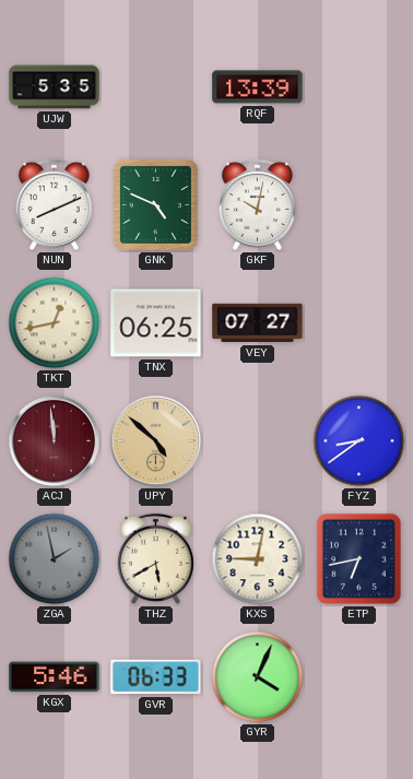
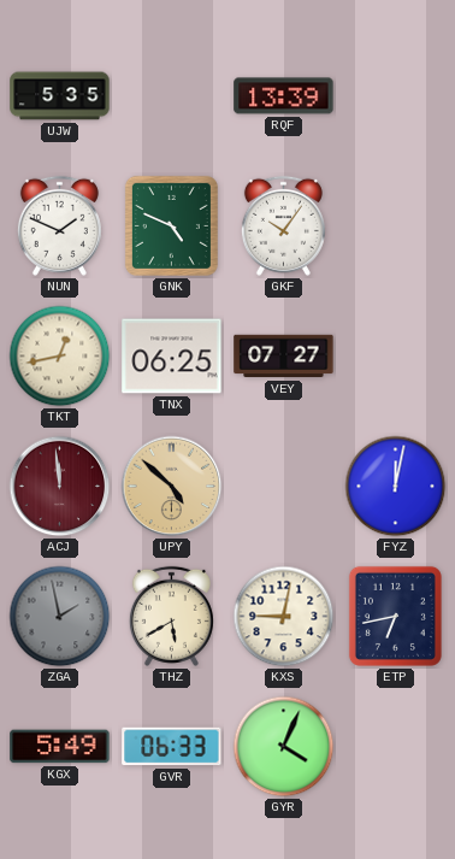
NUN: 8:11 -> 1:49
GKF: 10:02 -> 10:06
FYZ: 8:39 -> 12:02
KGX: 5:46 -> 5:49
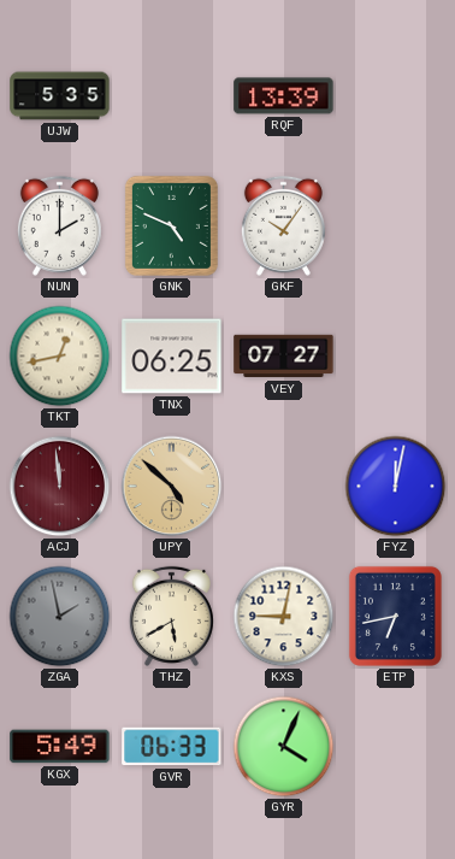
NUN: 1:49 -> 2:00
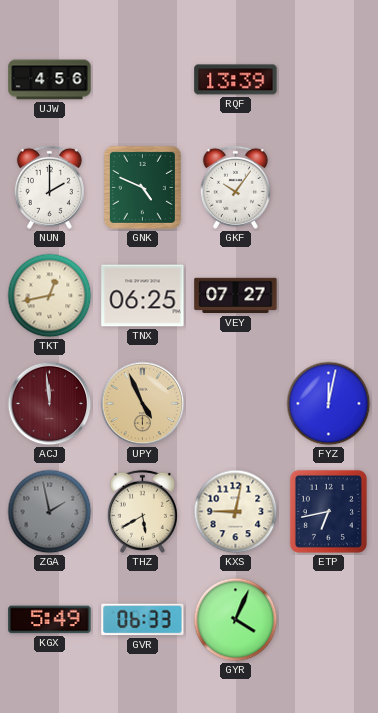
UJW: 5:35 -> 4:56
UPY: 4:52 -> 4:56
